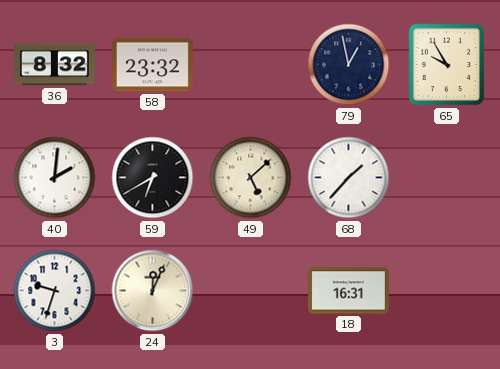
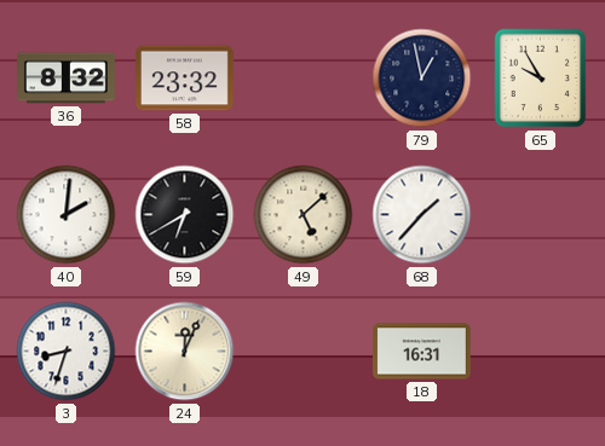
3: 9:33 -> 8:33
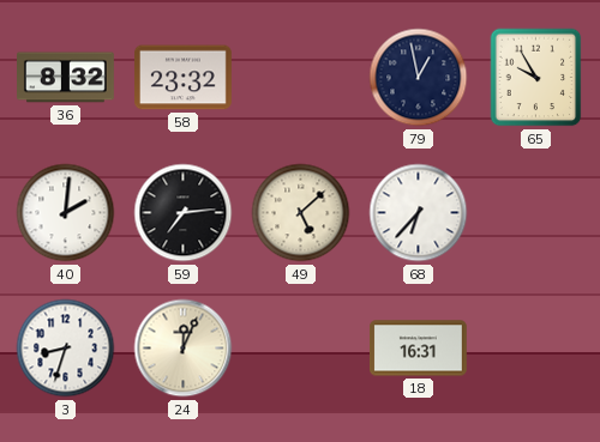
59: 6:40 -> 7:14
68: 1:37 -> 6:37
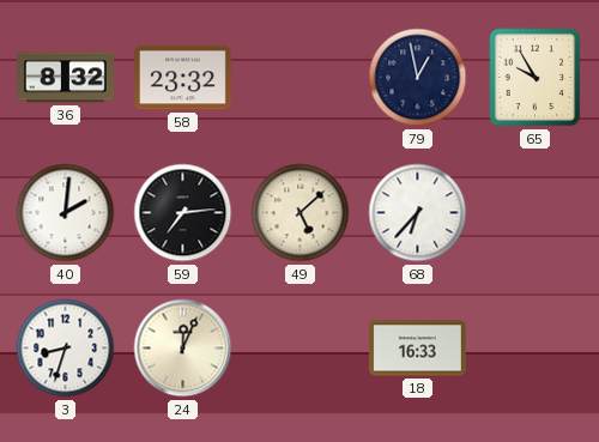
18: 16:31 -> 16:33
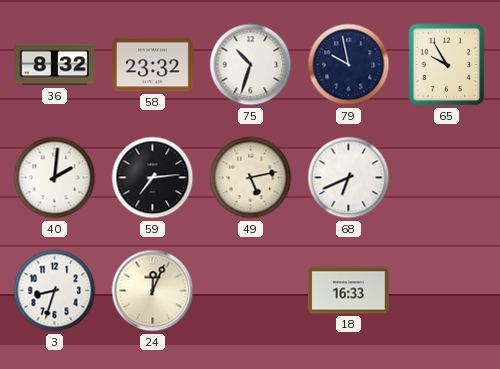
75: none -> 10:33
79: 12:58 -> 9:58
49: 5:08 -> 5:13
68: 6:37 -> 6:41
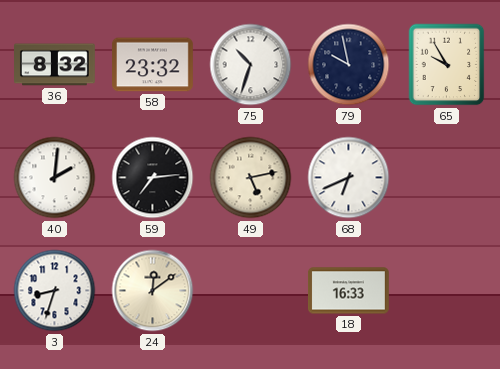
24: 12:04 -> 12:09
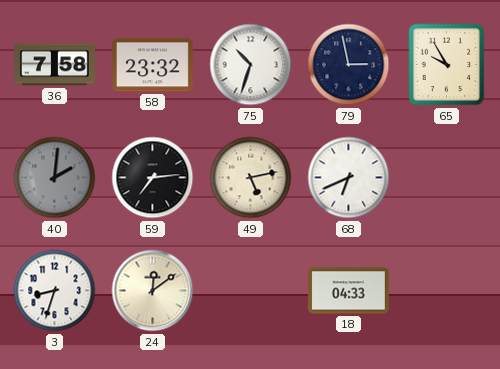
36: 8:32 -> 7:58
79: 9:58 -> 2:58
40 dial: white -> grey
18: 16:33 -> 04:33
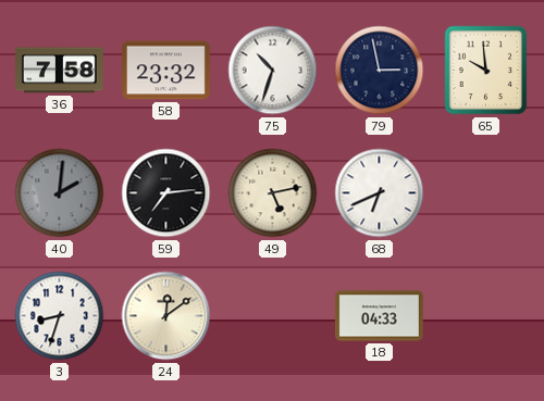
65: 9:55 -> 9:59
